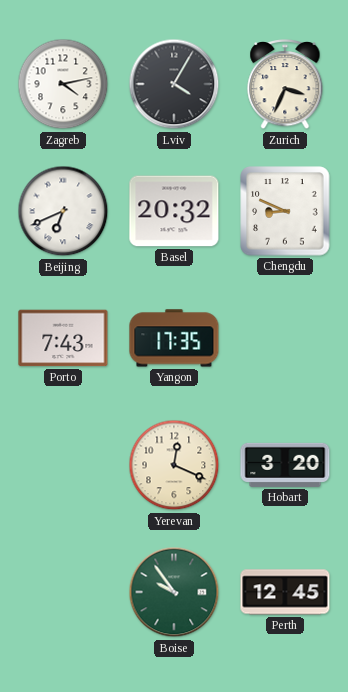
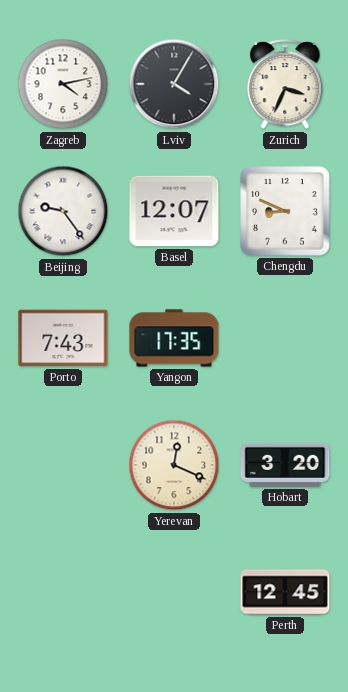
Beijing: 6:41 -> 9:24
Basel: 20:32 -> 12:07
Boise: 9:54 -> none
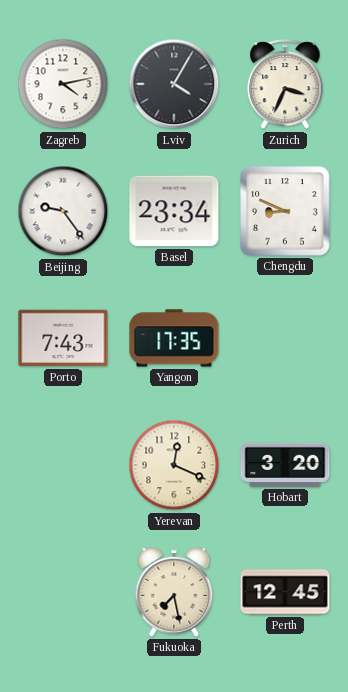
Basel: 12:07 -> 23:34
Fukuoka: none -> 7:28
